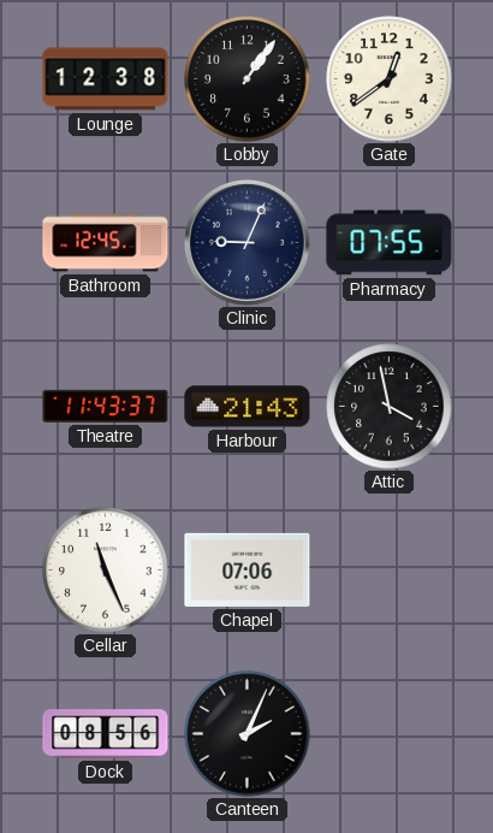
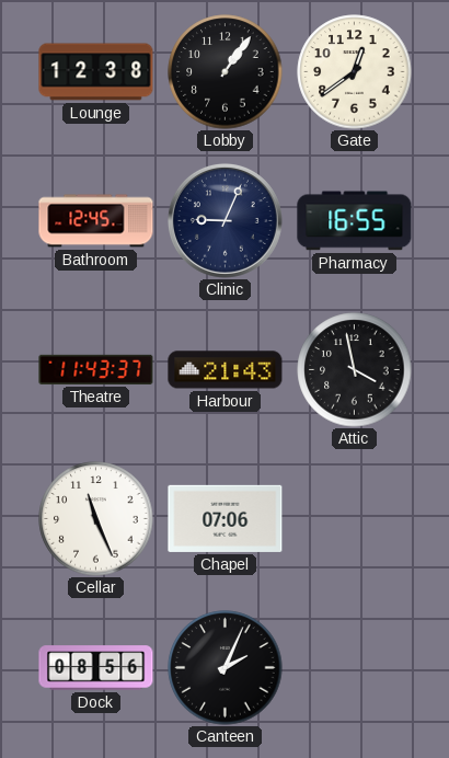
Pharmacy: 07:55 -> 16:55
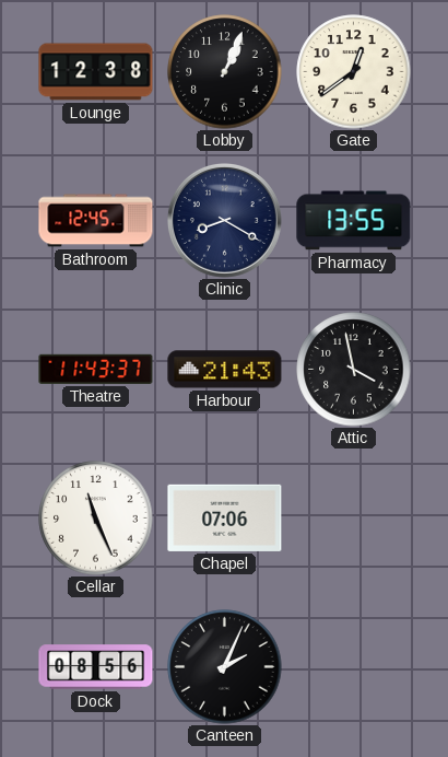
Lobby: 1:06 -> 1:04
Clinic: 9:04 -> 8:20
Pharmacy: 16:55 -> 13:55
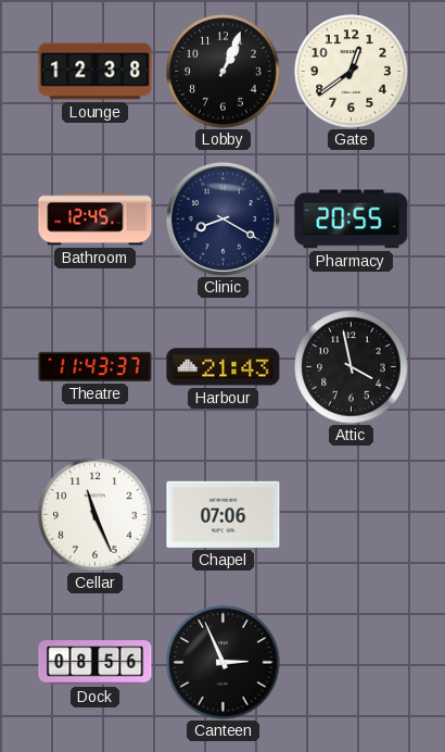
Pharmacy: 13:55 -> 20:55
Canteen: 2:04 -> 2:56
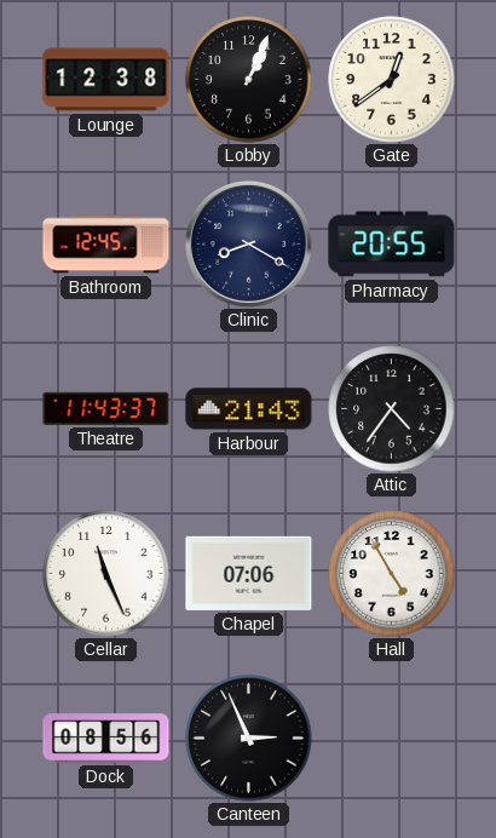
Attic: 3:58 -> 4:36
Hall: none -> 4:55
